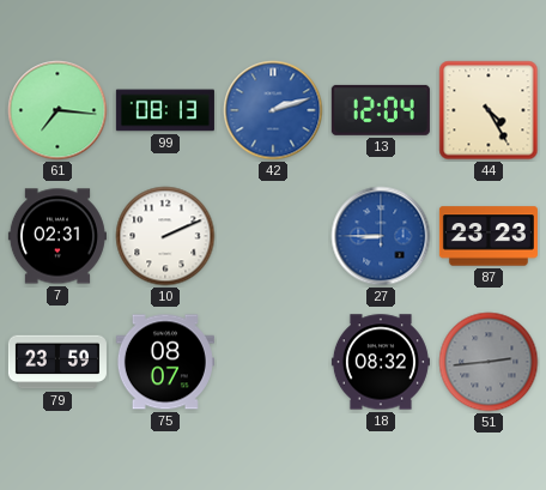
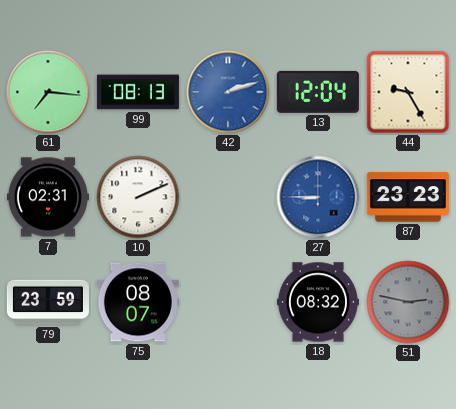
44: 4:25 -> 9:25
51: 2:44 -> 2:47
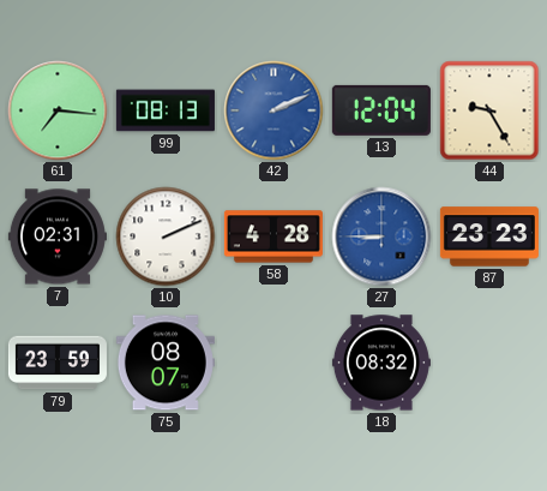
42: 2:12 -> 2:11
58: none -> 4:28
51: 2:47 -> none
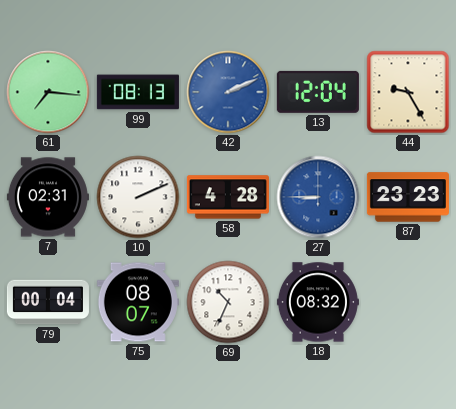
79: 23:59 -> 00:04
69: none -> 10:34
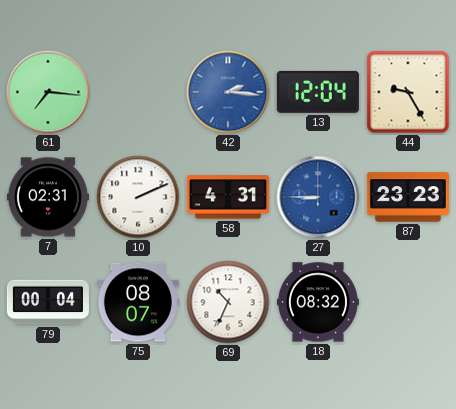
99: 08:13 -> none
42: 2:11 -> 2:16
58: 4:28 -> 4:31
